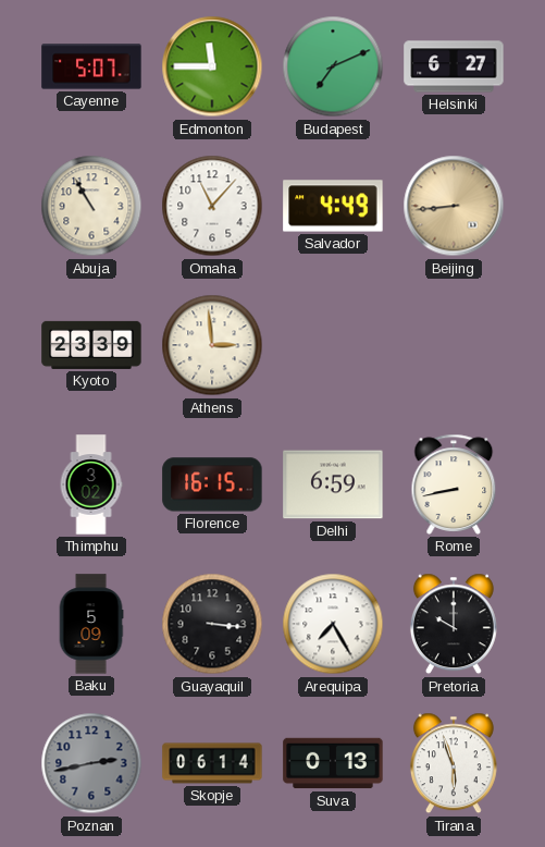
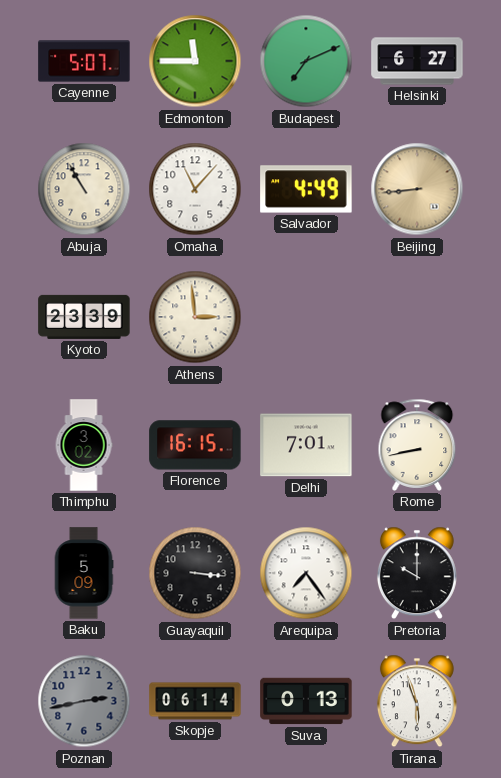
Delhi: 6:59 -> 7:01
Arequipa: 7:25 -> 7:24
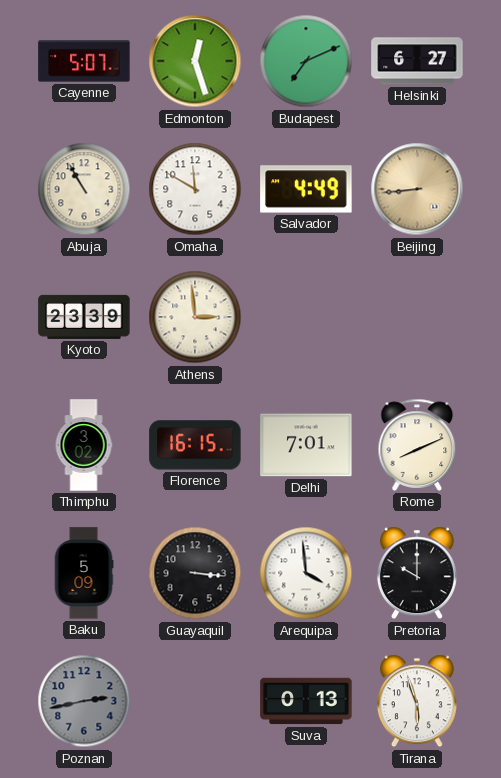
Edmonton: 11:45 -> 12:27
Omaha: 11:07 -> 11:50
Rome: 8:43 -> 8:11
Arequipa: 7:24 -> 3:59
Skopje: 06:14 -> none
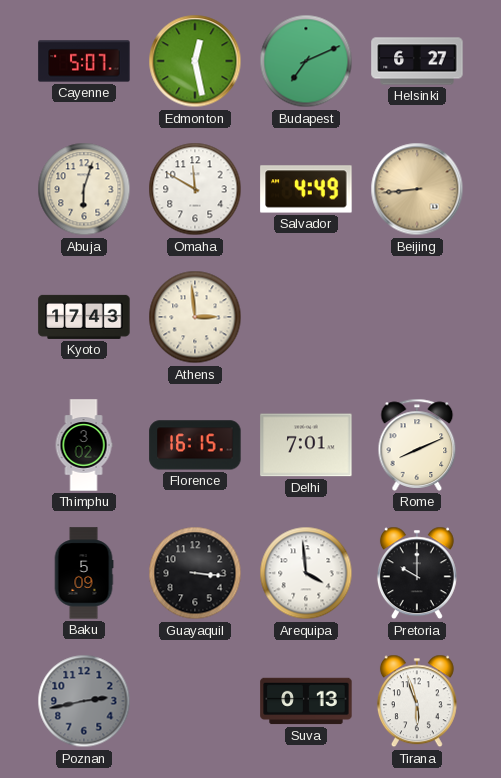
Edmonton: 12:27 -> 12:28
Abuja: 10:55 -> 6:03
Kyoto: 23:39 -> 17:43
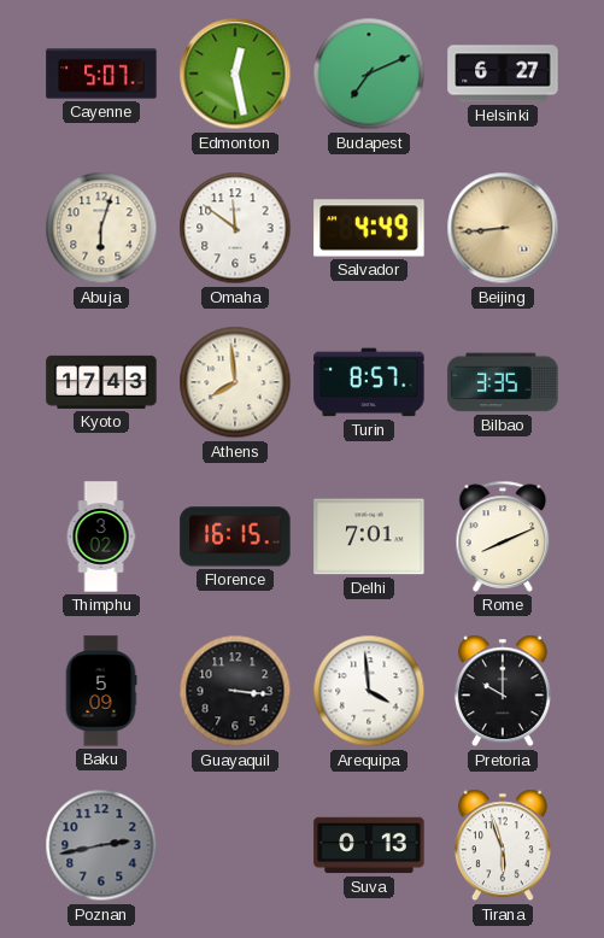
Omaha: 11:50 -> 11:51
Athens: 2:59 -> 7:59
Turin: none -> 8:57
Bilbao: none -> 3:35
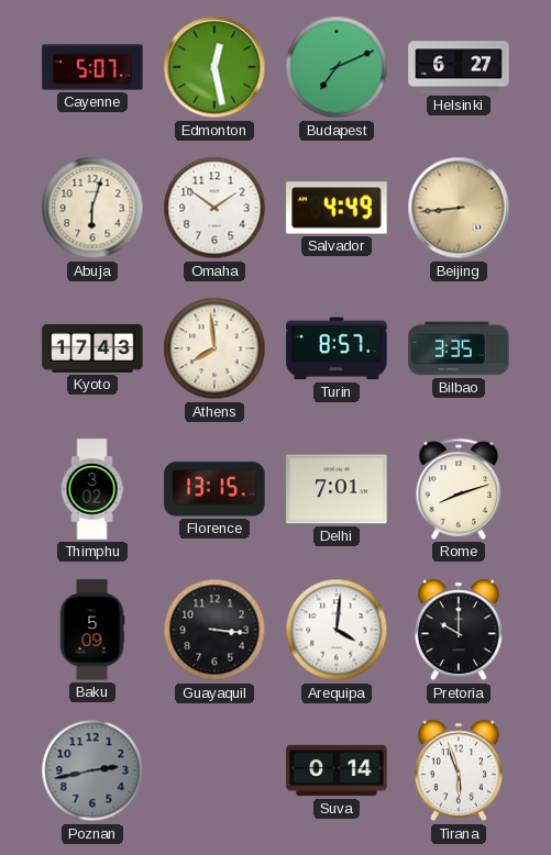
Omaha: 11:51 -> 1:51
Florence: 16:15 -> 13:15
Rome: 8:11 -> 8:12
Arequipa: 3:59 -> 4:01
Suva: 0:13 -> 0:14
